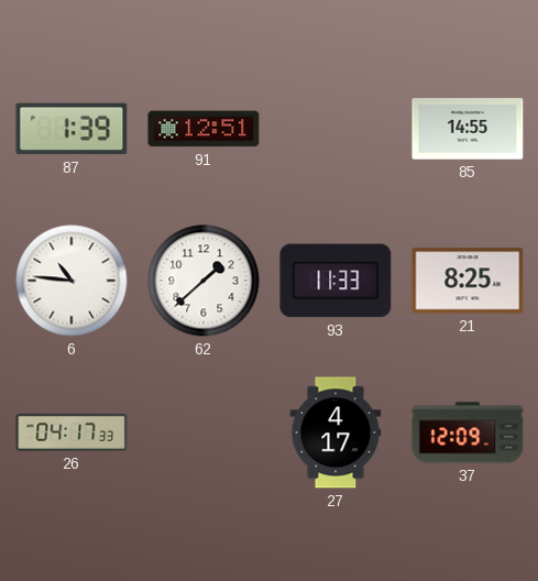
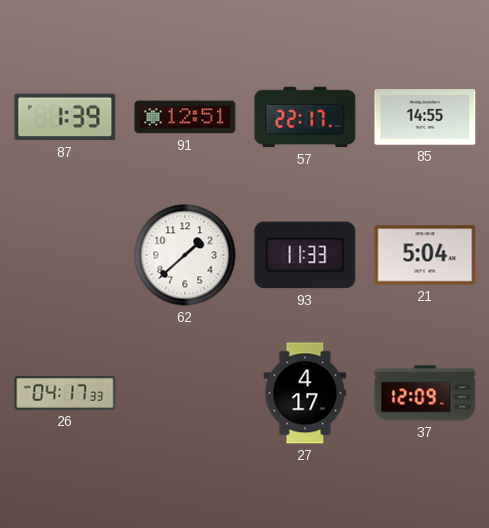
57: none -> 22:17
6: 10:46 -> none
21: 8:25 -> 5:04
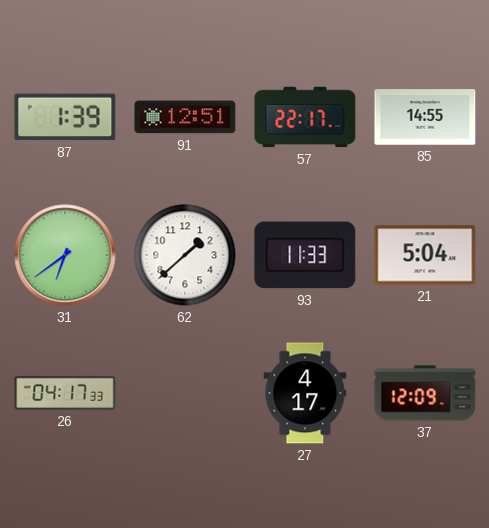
31: none -> 6:39
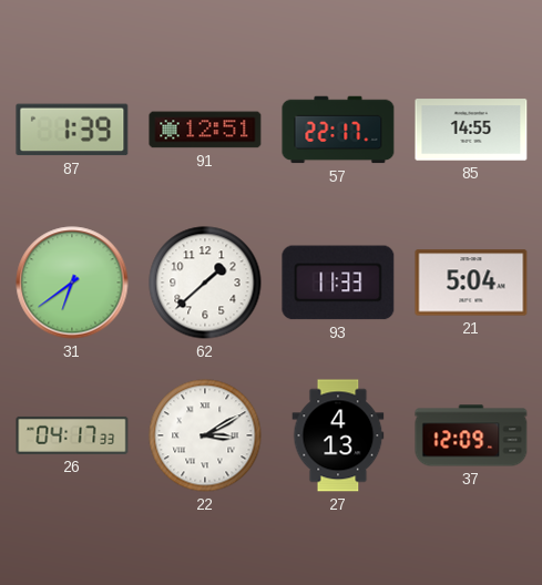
22: none -> 3:10
27: 4:17 -> 4:13
